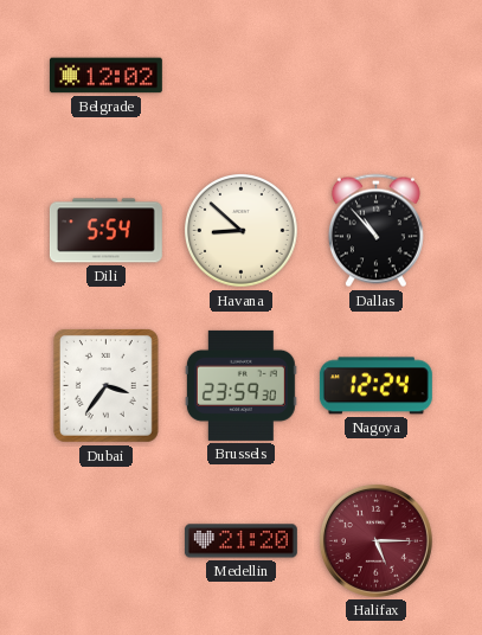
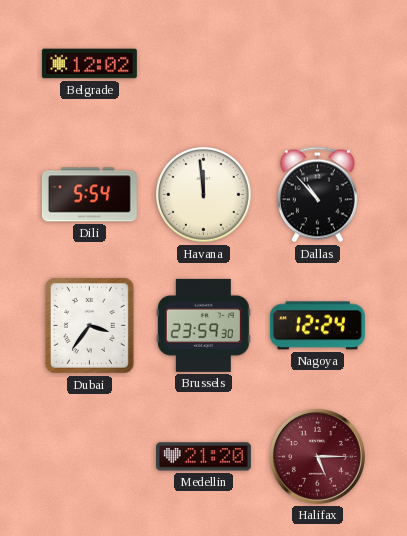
Havana: 8:52 -> 11:59
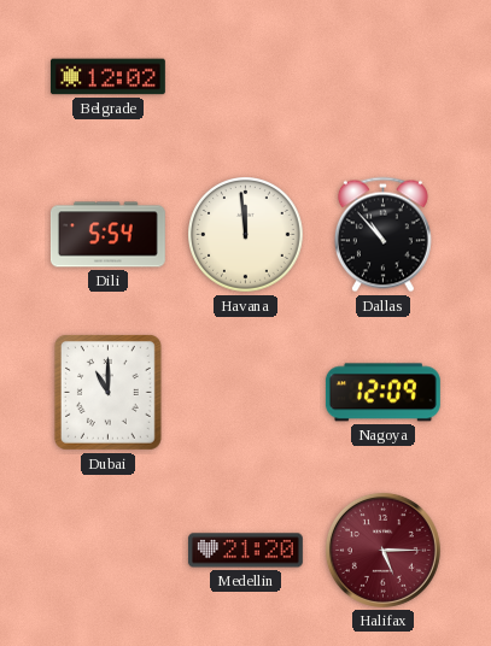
Dubai: 3:36 -> 11:00
Brussels: 23:59 -> none
Nagoya: 12:24 -> 12:09
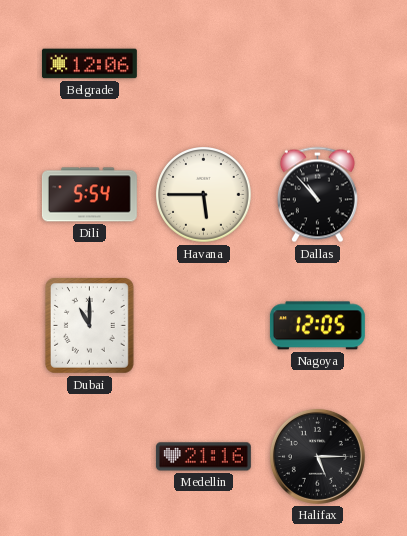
Belgrade: 12:02 -> 12:06
Havana: 11:59 -> 5:45
Nagoya: 12:09 -> 12:05
Medellin: 21:20 -> 21:16
Halifax dial: burgundy -> black
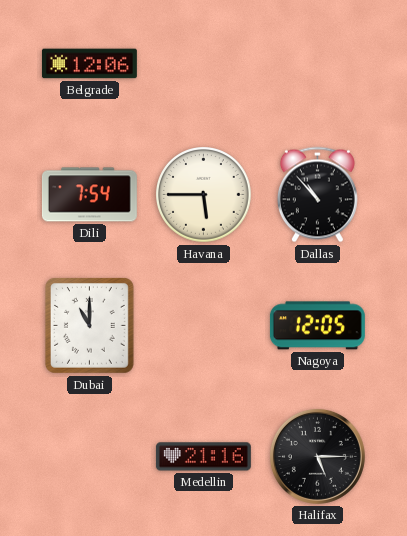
Dili: 5:54 -> 7:54
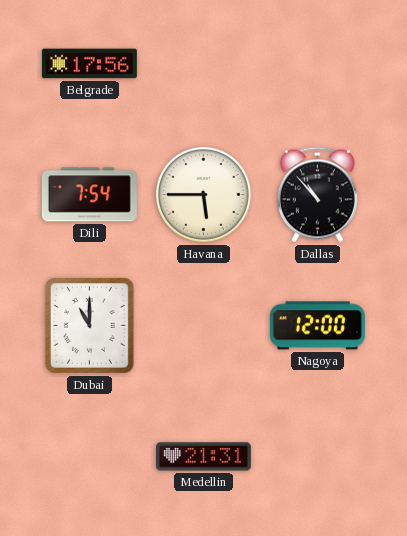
Belgrade: 12:06 -> 17:56
Nagoya: 12:05 -> 12:00
Medellin: 21:16 -> 21:31
Halifax: 5:15 -> none
